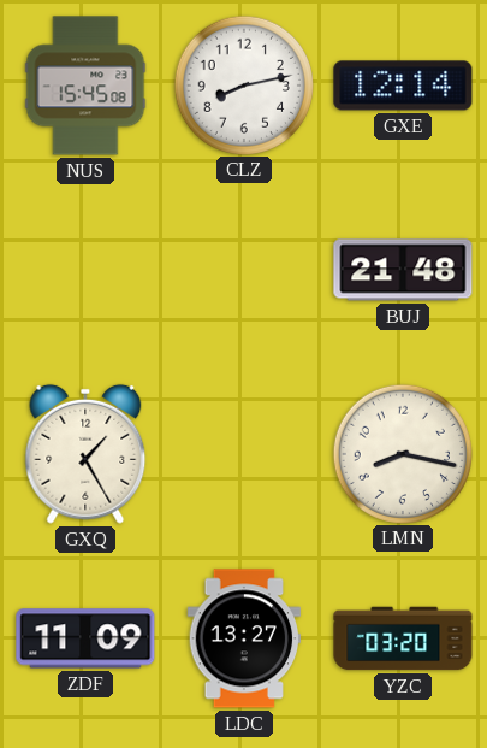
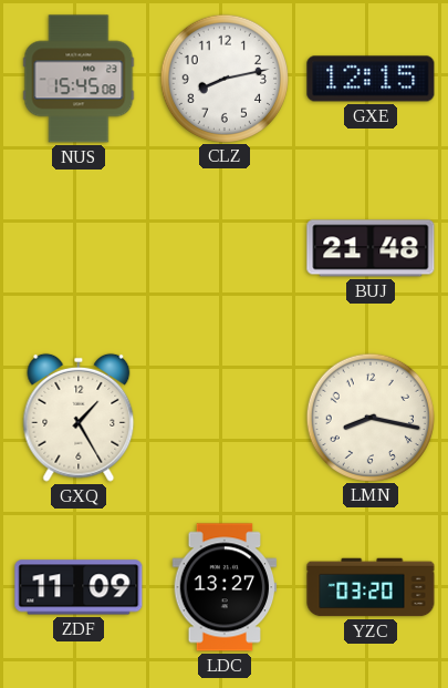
GXE: 12:14 -> 12:15
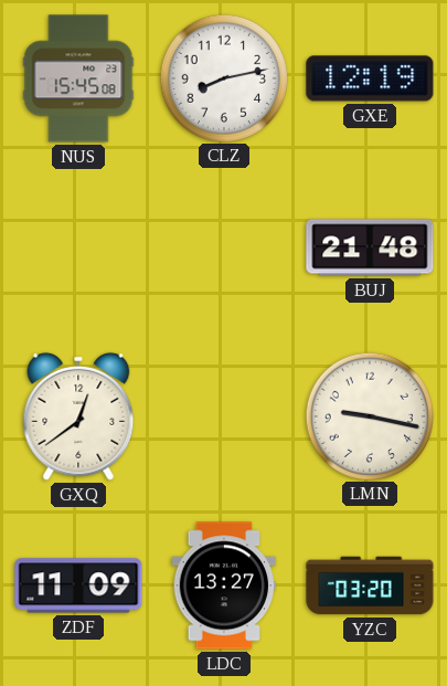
GXE: 12:15 -> 12:19
GXQ: 1:25 -> 12:39
LMN: 8:17 -> 9:17
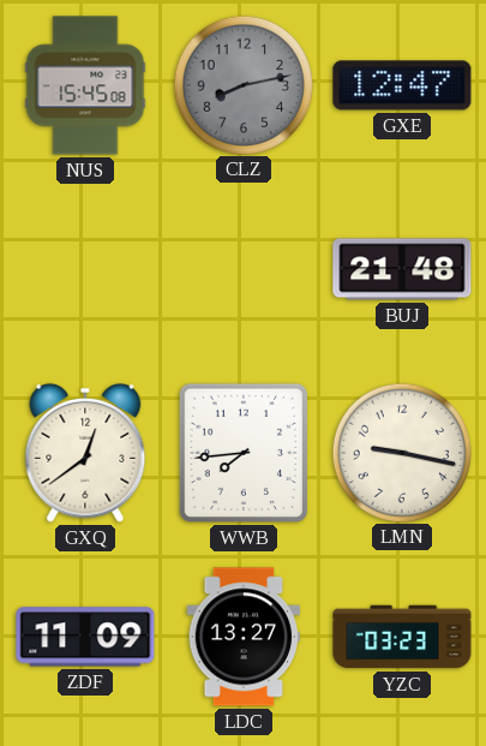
CLZ dial: white -> grey
GXE: 12:19 -> 12:47
WWB: none -> 7:44
YZC: 03:20 -> 03:23
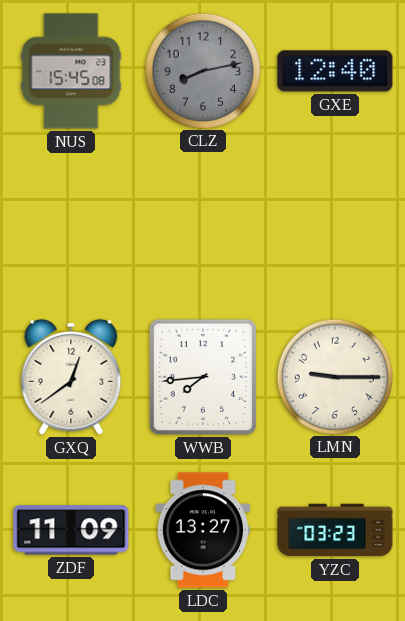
GXE: 12:47 -> 12:40
BUJ: 21:48 -> none
LMN: 9:17 -> 9:15
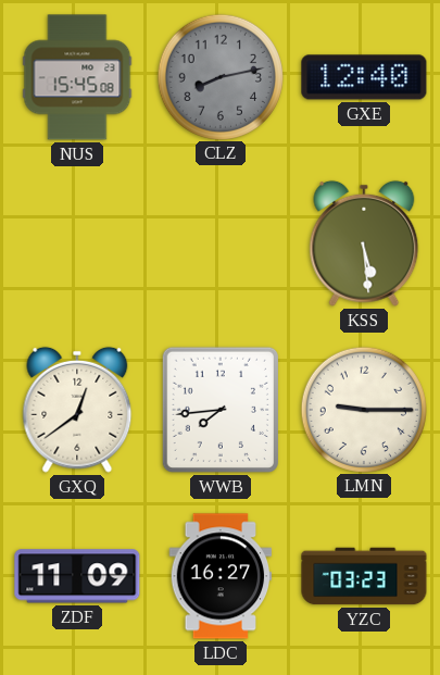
KSS: none -> 5:29
LDC: 13:27 -> 16:27
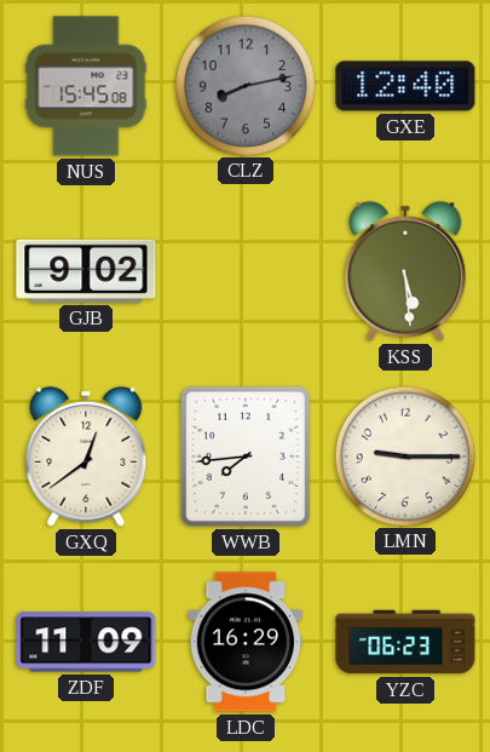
GJB: none -> 9:02
LDC: 16:27 -> 16:29
YZC: 03:23 -> 06:23
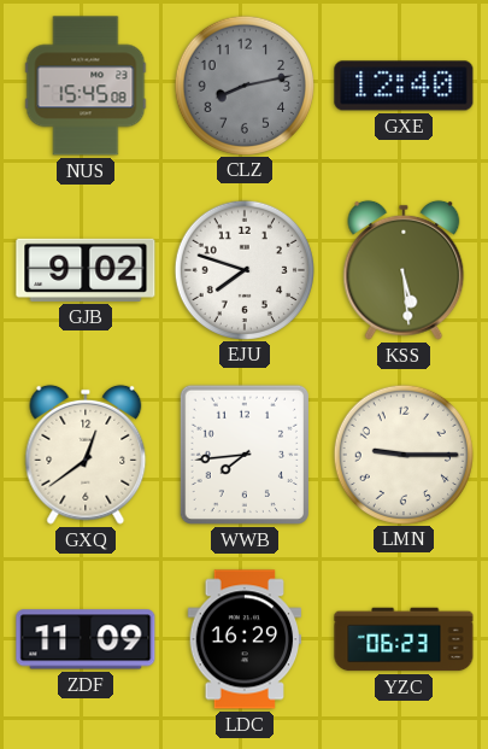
EJU: none -> 7:48
